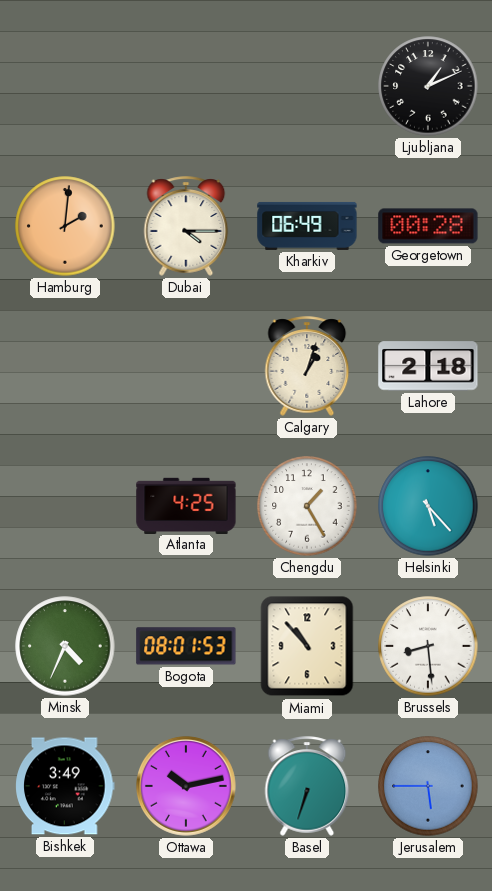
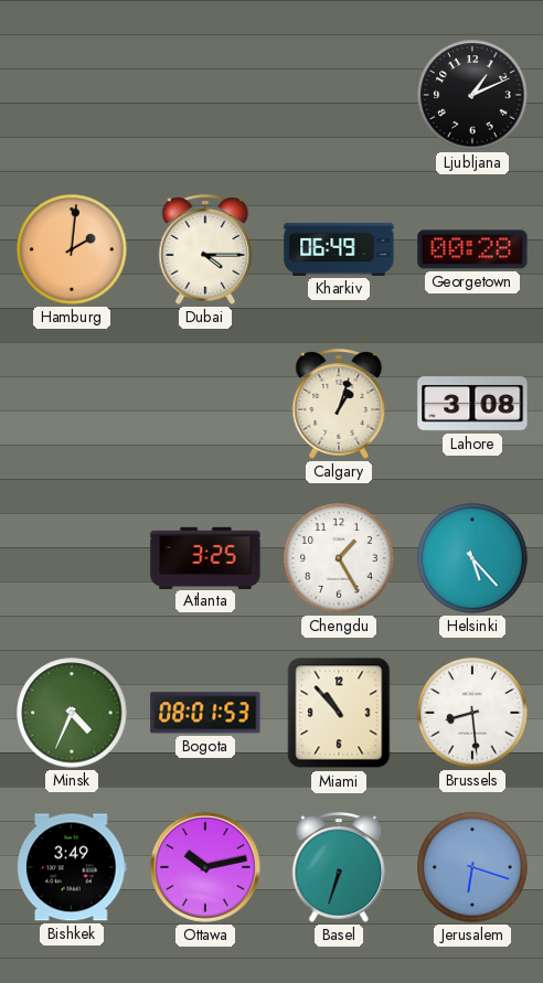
Lahore: 2:18 -> 3:08
Atlanta: 4:25 -> 3:25
Jerusalem: 5:45 -> 6:18
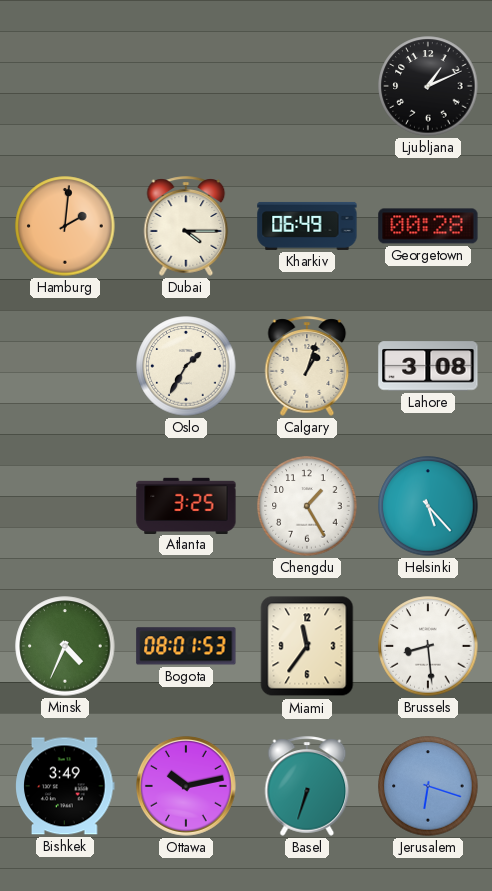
Oslo: none -> 1:35
Miami: 10:53 -> 11:36
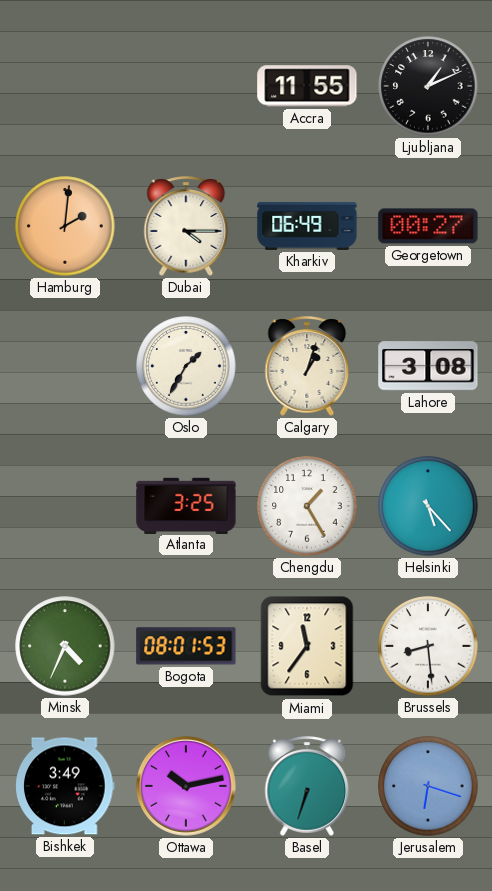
Accra: none -> 11:55
Georgetown: 00:28 -> 00:27
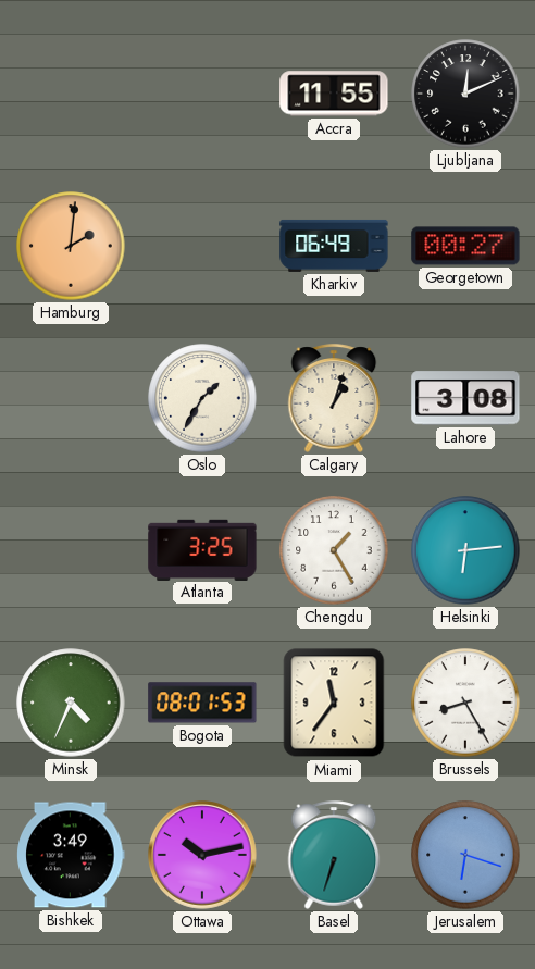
Ljubljana: 1:11 -> 12:11
Dubai: 4:15 -> none
Helsinki: 5:23 -> 6:14
Brussels: 8:29 -> 8:25
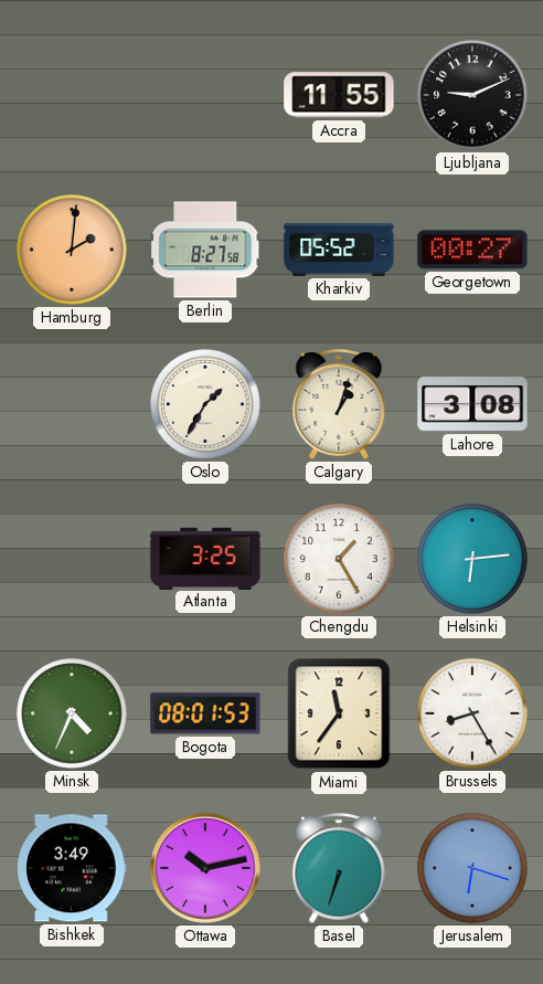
Ljubljana: 12:11 -> 9:11
Berlin: none -> 8:27
Kharkiv: 06:49 -> 05:52
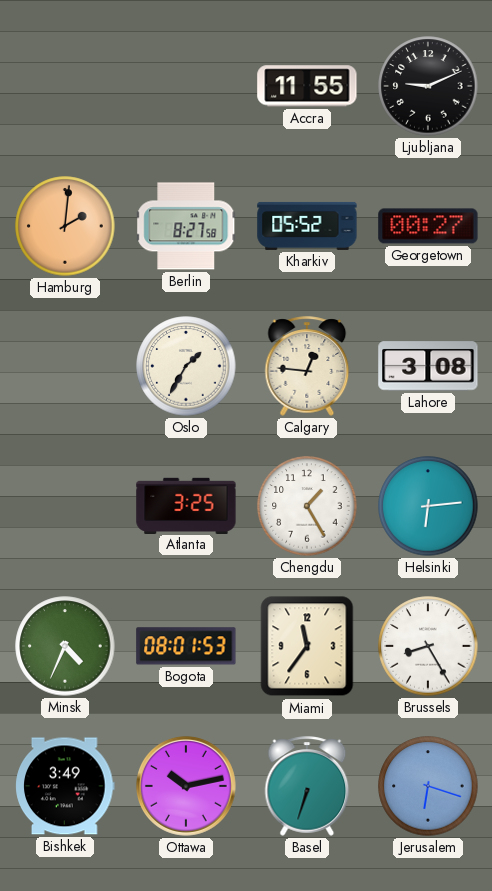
Calgary: 1:03 -> 12:46
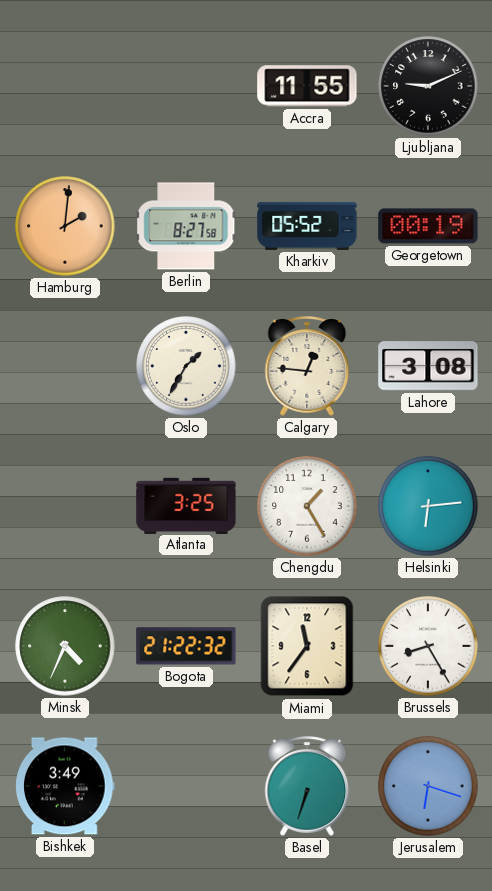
Georgetown: 00:27 -> 00:19
Bogota: 08:01 -> 21:22
Ottawa: 10:13 -> none
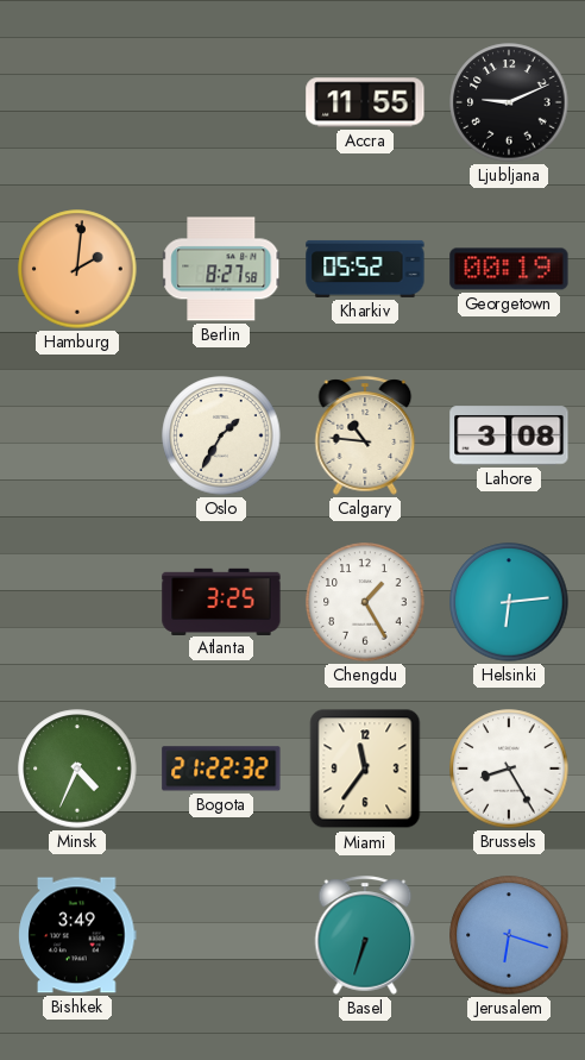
Calgary: 12:46 -> 10:46
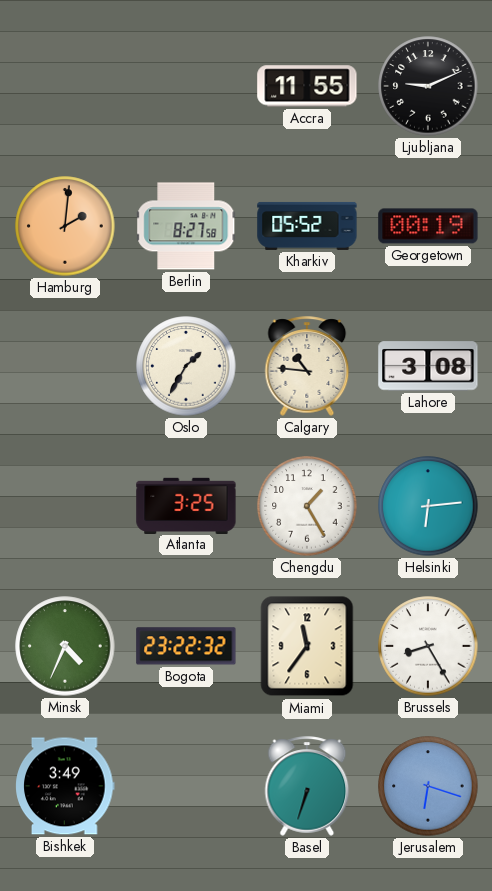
Bogota: 21:22 -> 23:22
